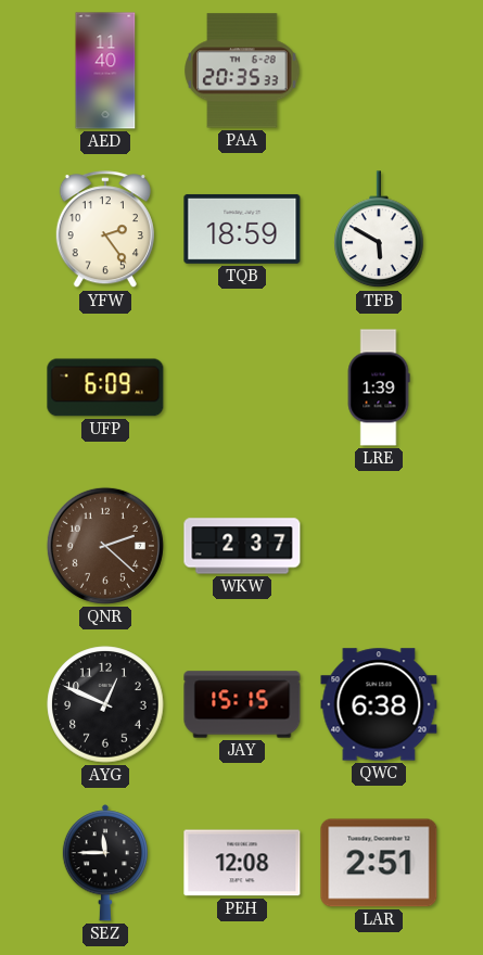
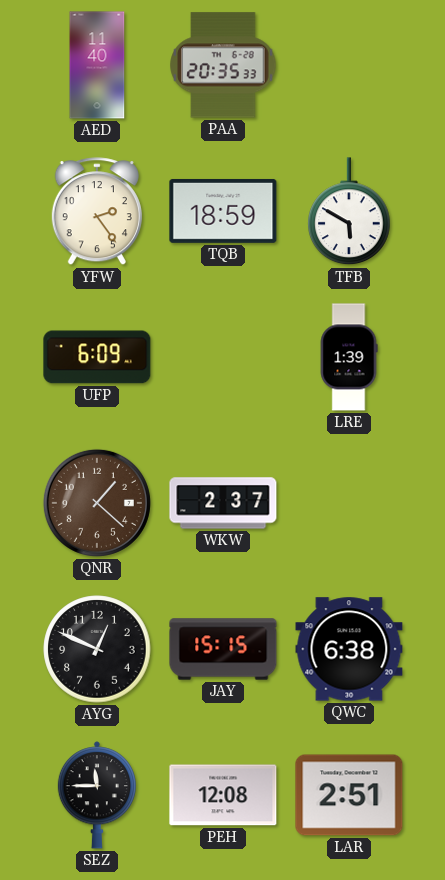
QNR: 2:22 -> 1:22
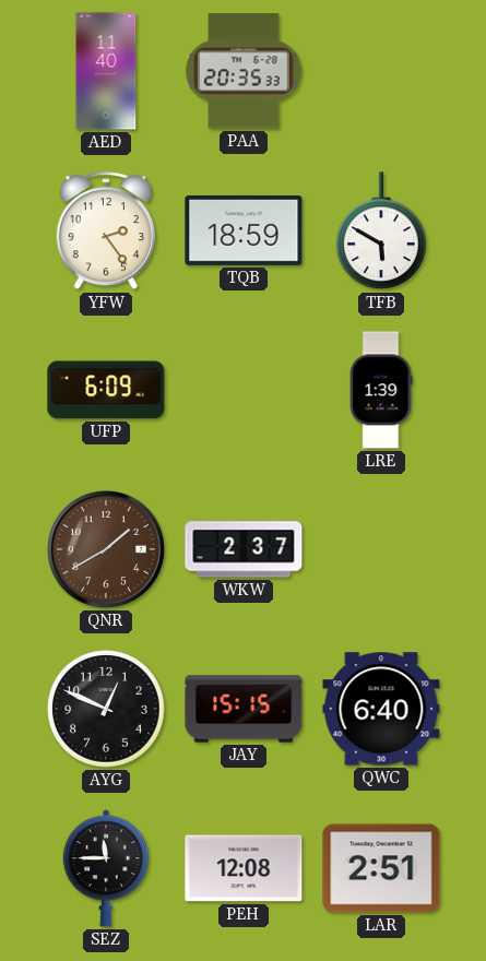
QNR: 1:22 -> 1:40
QWC: 6:38 -> 6:40
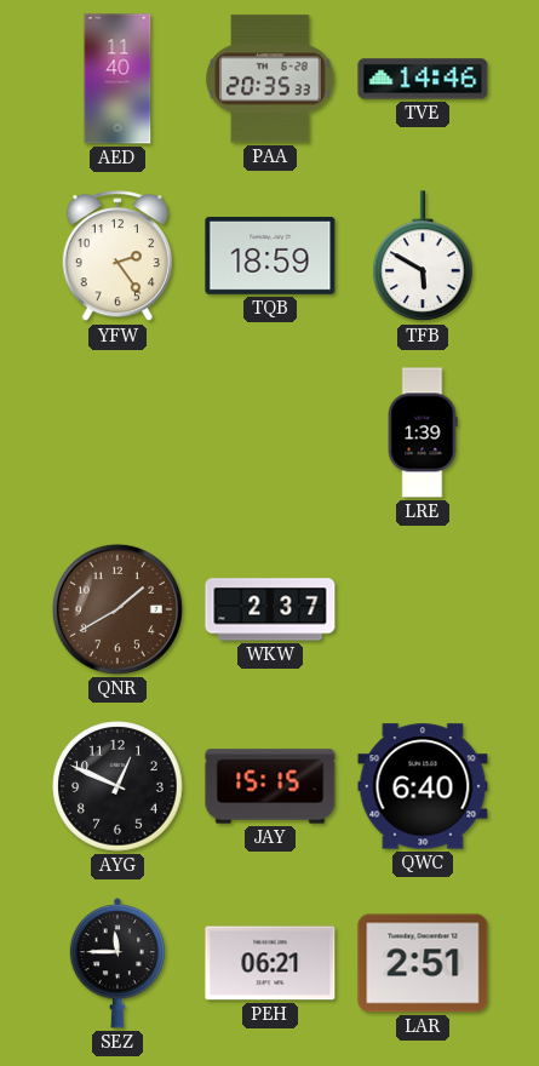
TVE: none -> 14:46
UFP: 6:09 -> none
PEH: 12:08 -> 06:21
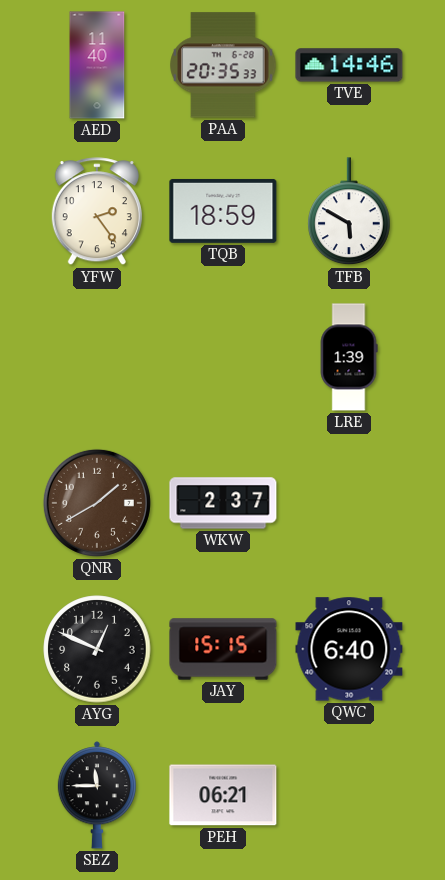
LAR: 2:51 -> none
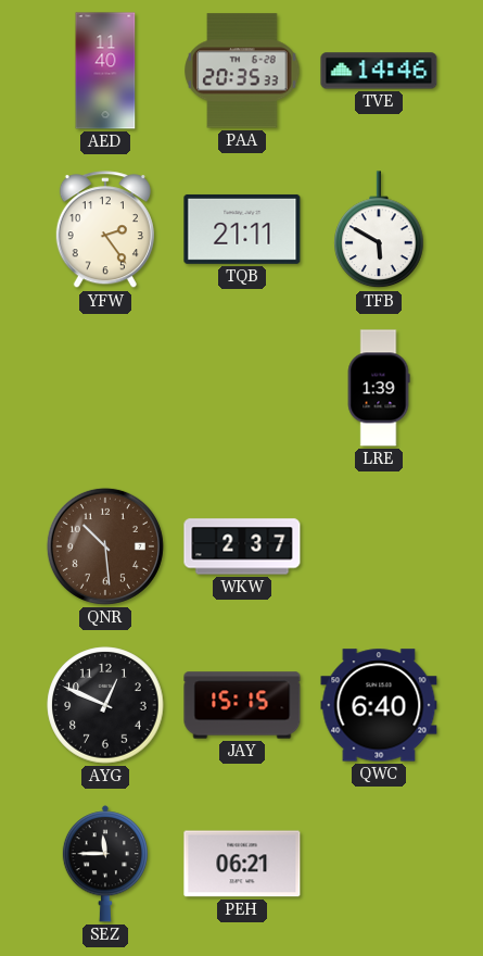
TQB: 18:59 -> 21:11
QNR: 1:40 -> 10:29
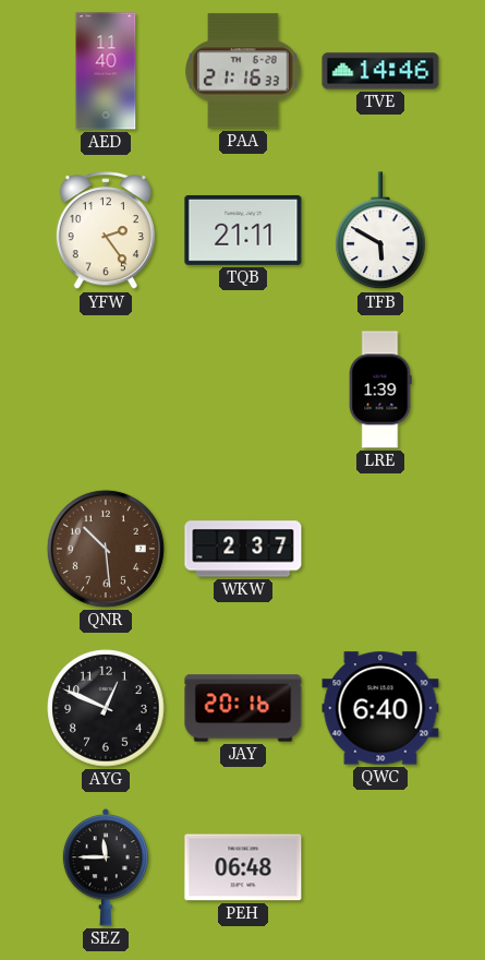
PAA: 20:35 -> 21:16
JAY: 15:15 -> 20:16
PEH: 06:21 -> 06:48
